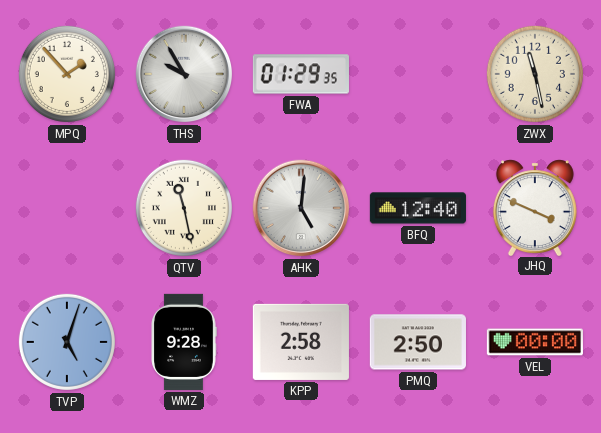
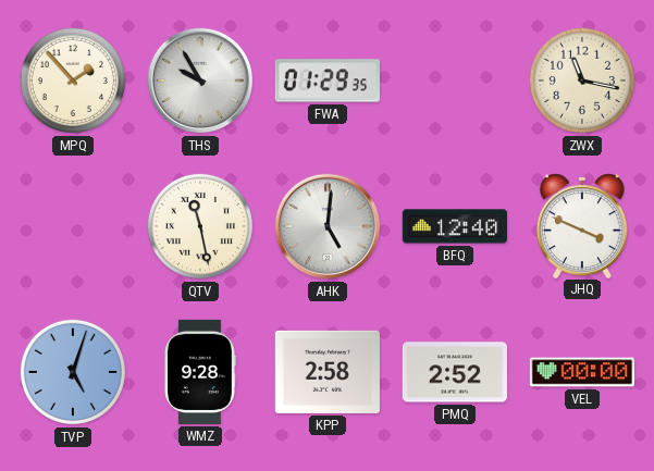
ZWX: 11:28 -> 11:17
PMQ: 2:50 -> 2:52
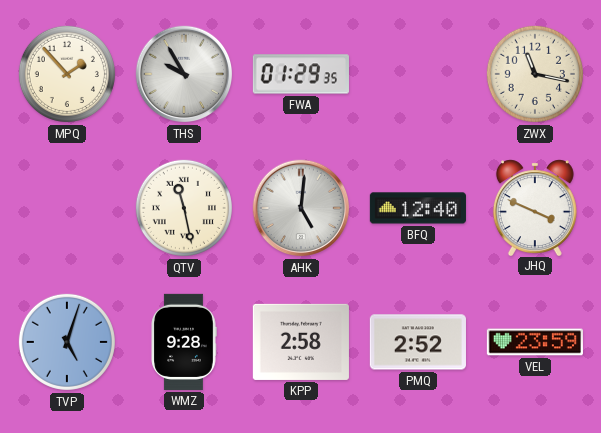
VEL: 00:00 -> 23:59
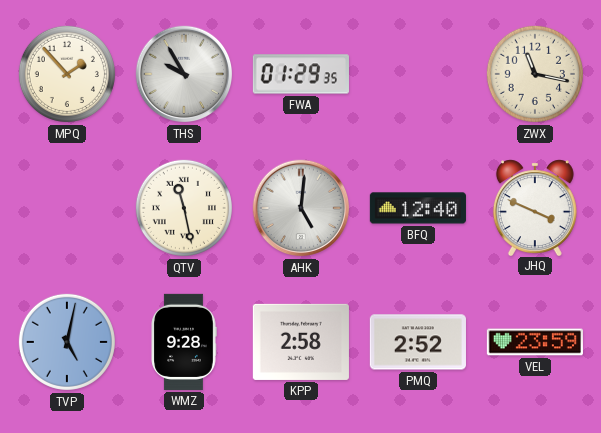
TVP: 5:03 -> 5:02
